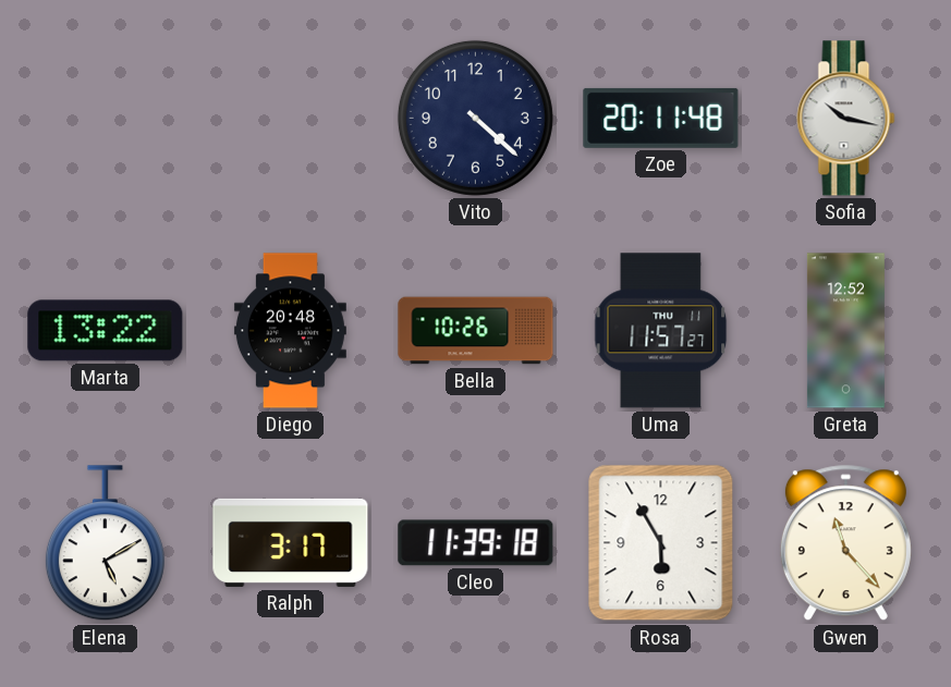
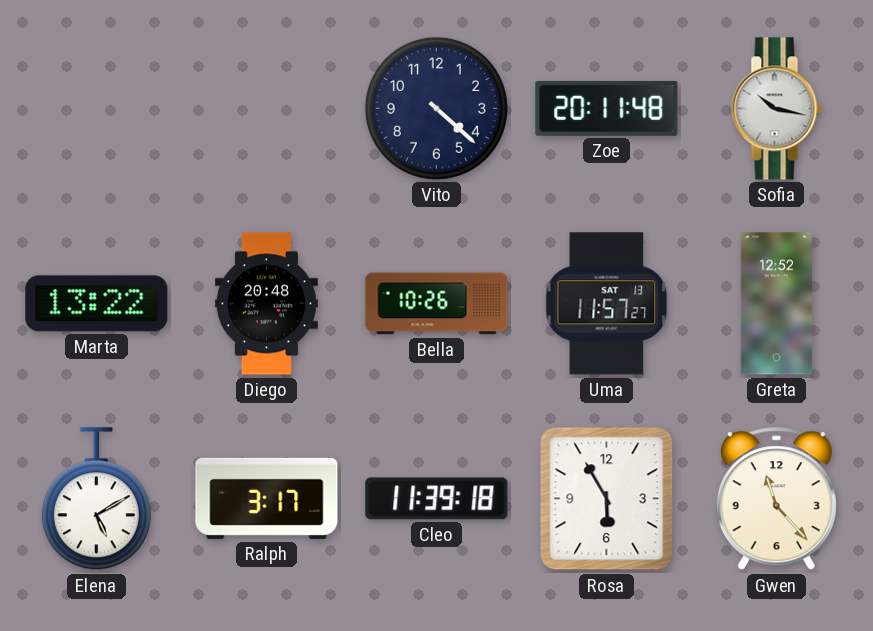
Uma date: THU 11 -> SAT 13
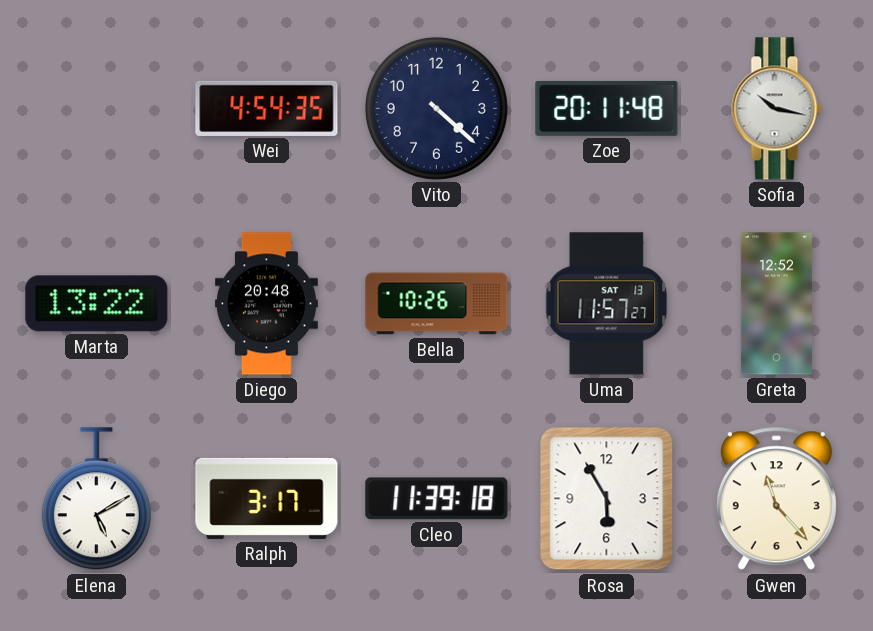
Wei: none -> 4:54
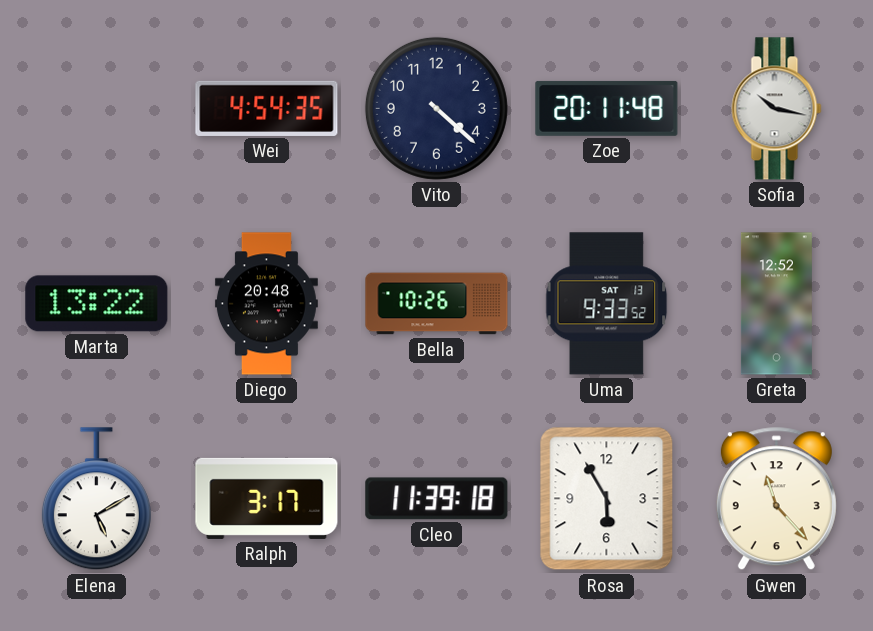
Uma: 11:57 -> 9:33
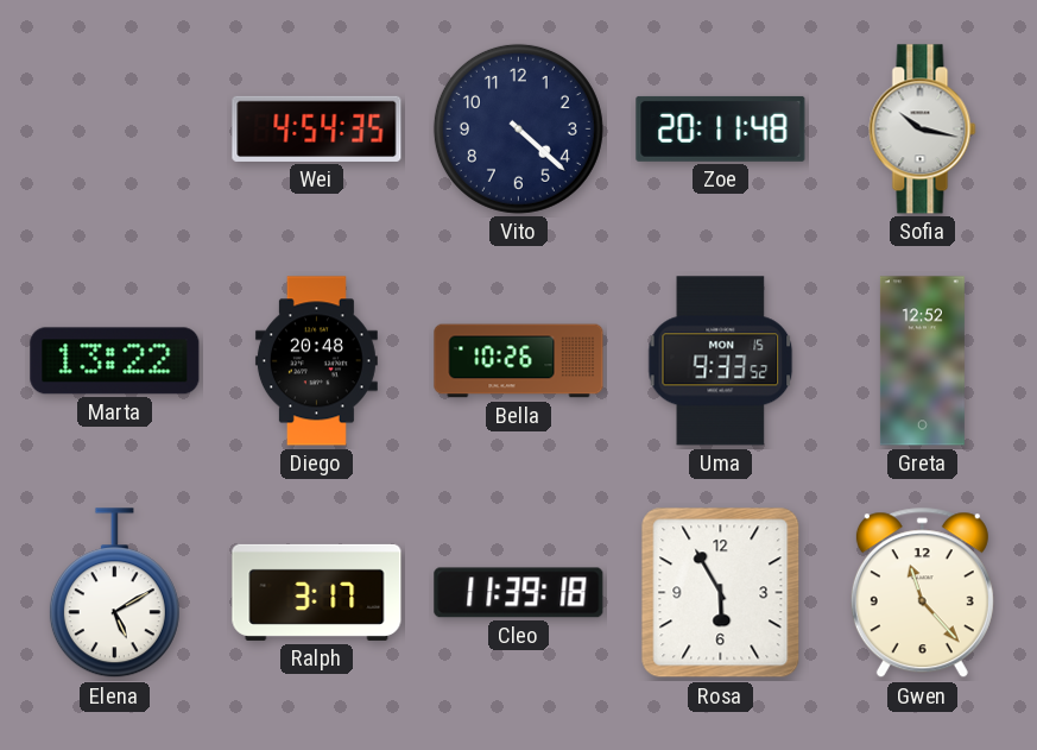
Uma date: SAT 13 -> MON 15
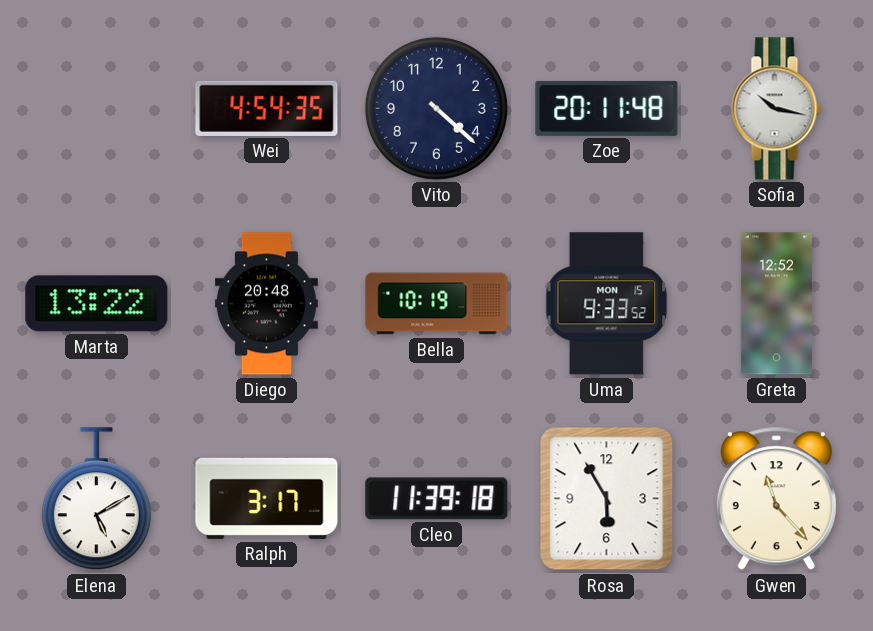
Bella: 10:26 -> 10:19
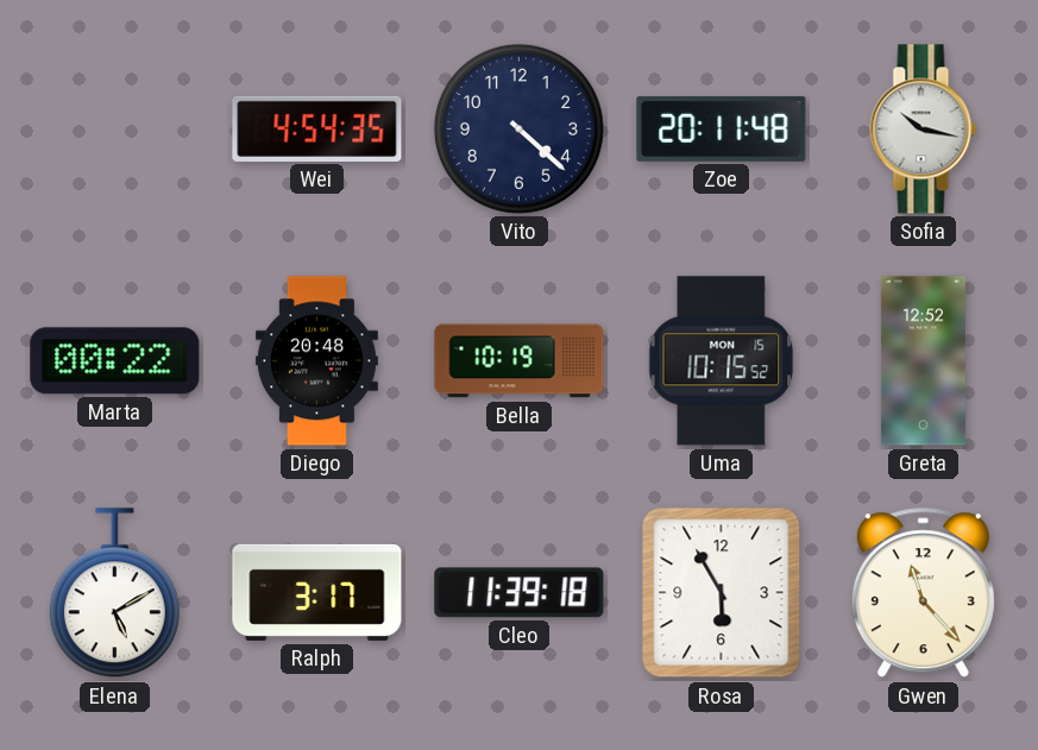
Marta: 13:22 -> 00:22
Uma: 9:33 -> 10:15
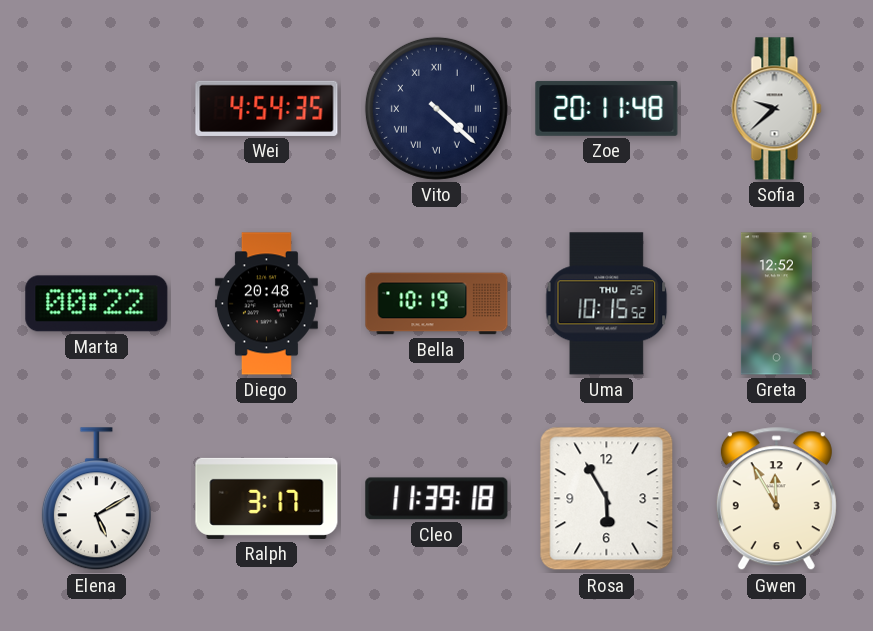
Vito numerals: Arabic -> Roman
Sofia: 10:17 -> 9:38
Uma date: MON 15 -> THU 25
Gwen: 11:23 -> 11:55
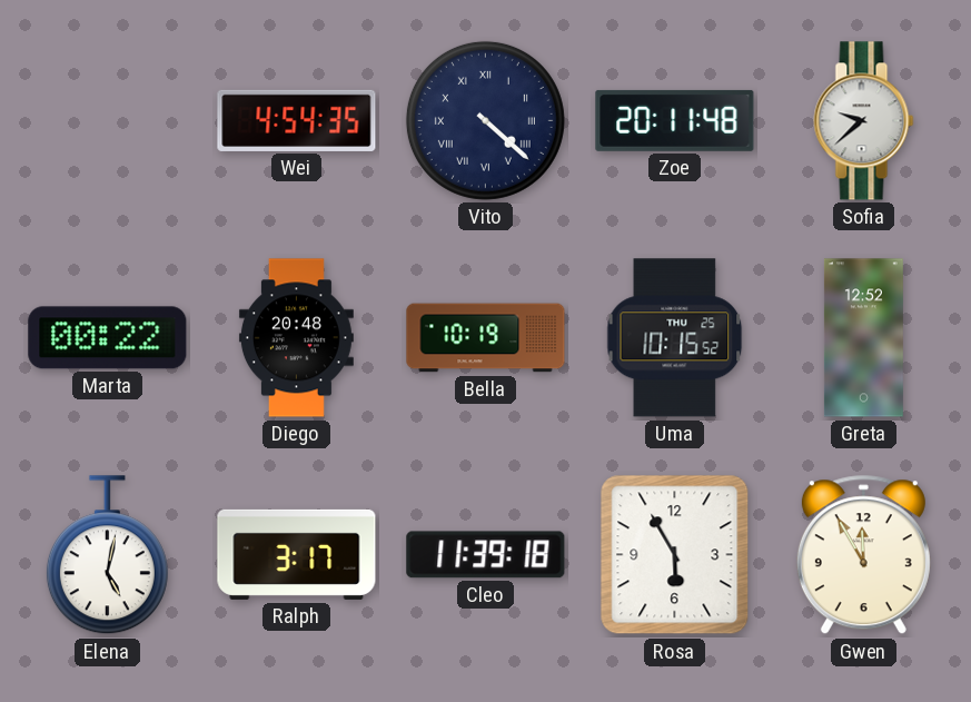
Elena: 5:10 -> 5:02
